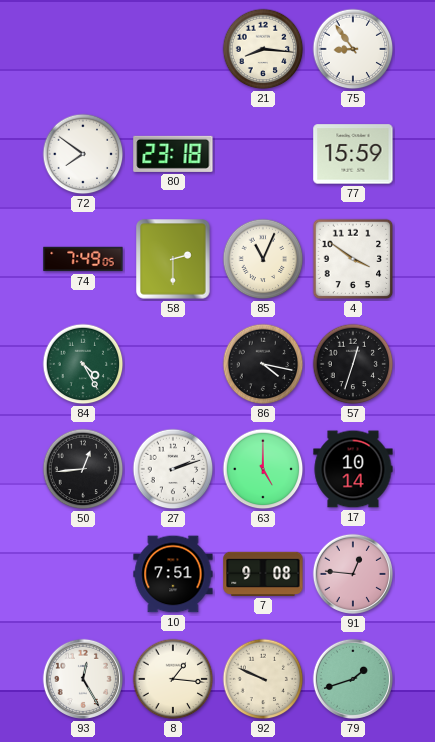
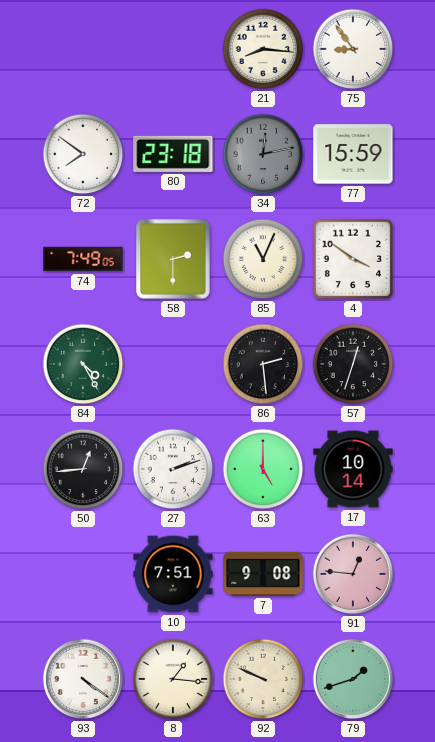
34: none -> 12:13
86: 4:17 -> 2:29
93: 12:25 -> 4:21
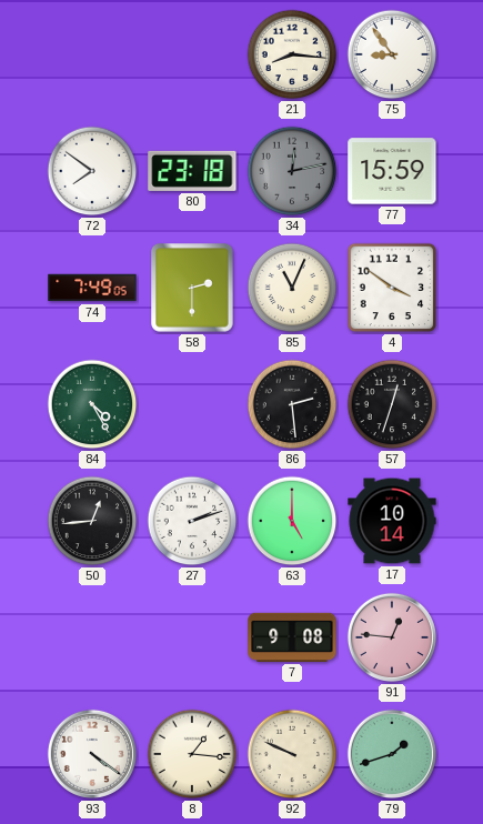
10: 7:51 -> none
